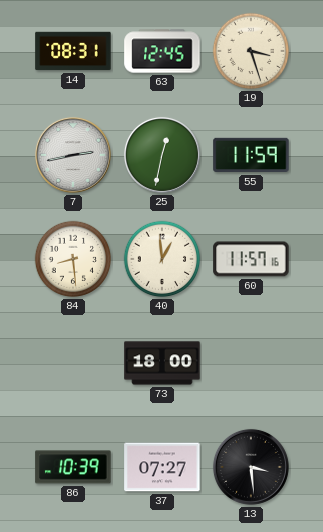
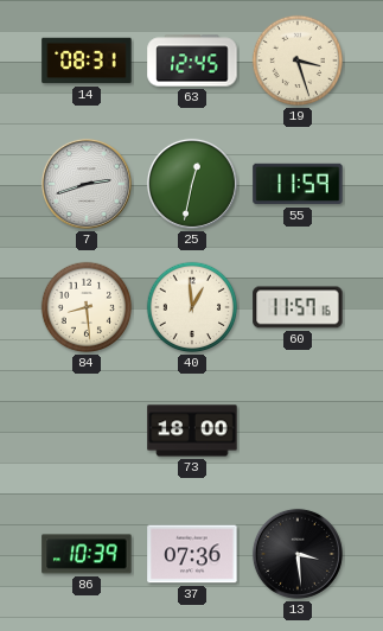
7: 2:43 -> 2:42
37: 07:27 -> 07:36
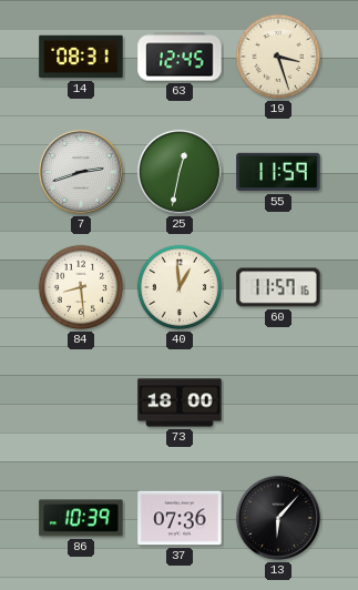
13: 3:29 -> 6:07
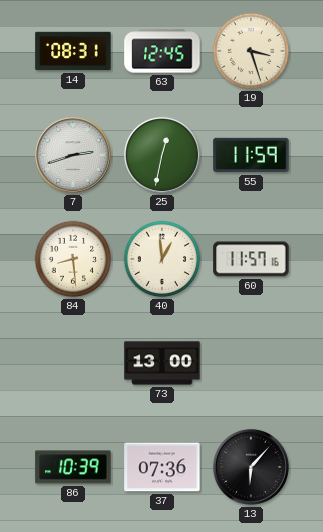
73: 18:00 -> 13:00
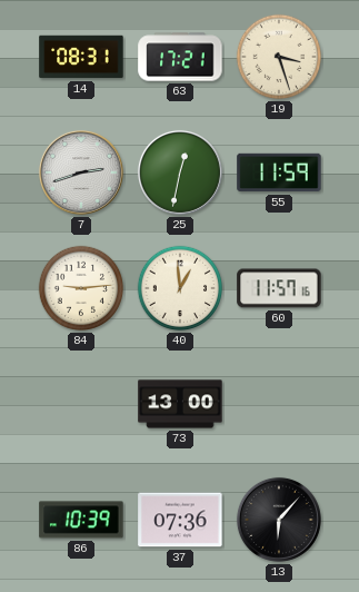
63: 12:45 -> 17:21
84: 8:29 -> 9:14
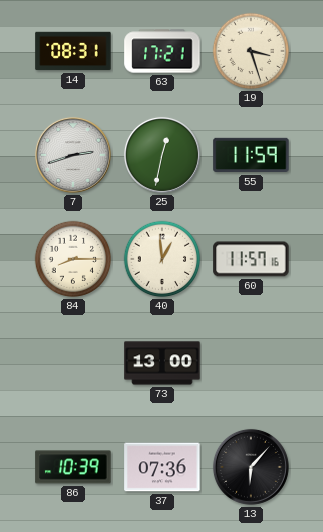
84: 9:14 -> 8:15
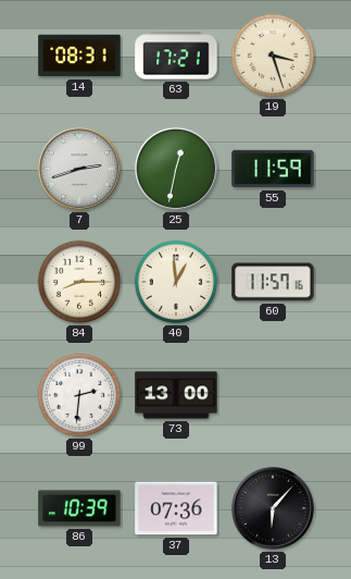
99: none -> 2:31
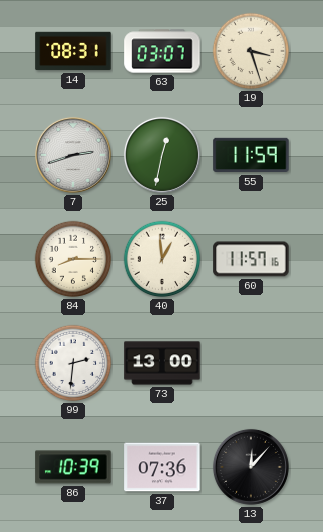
63: 17:21 -> 03:07
13: 6:07 -> 12:07
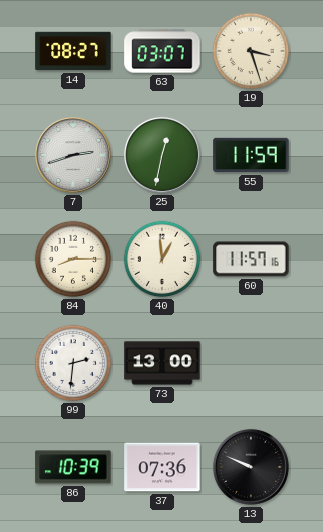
14: 08:31 -> 08:27
13: 12:07 -> 9:49
